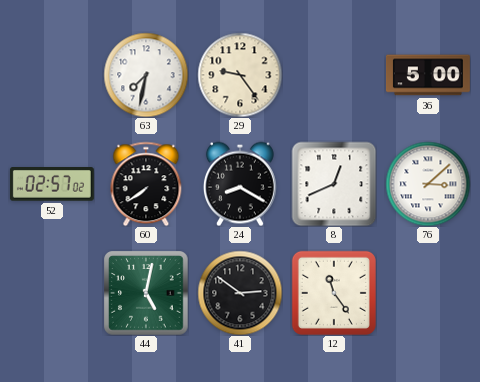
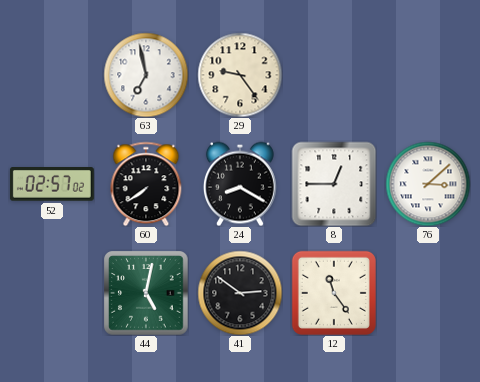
63: 7:32 -> 6:58
36: 5:00 -> none
8: 12:41 -> 12:45
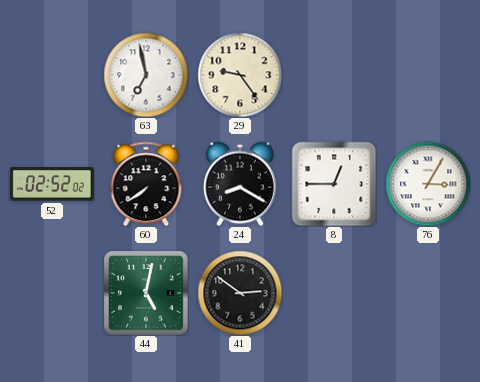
52: 02:57 -> 02:52
76: 3:08 -> 3:05
12: 11:24 -> none
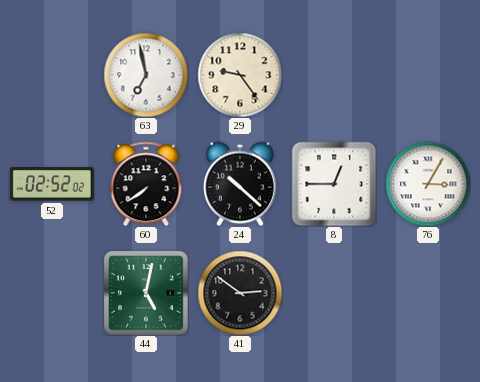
24: 8:20 -> 10:22
